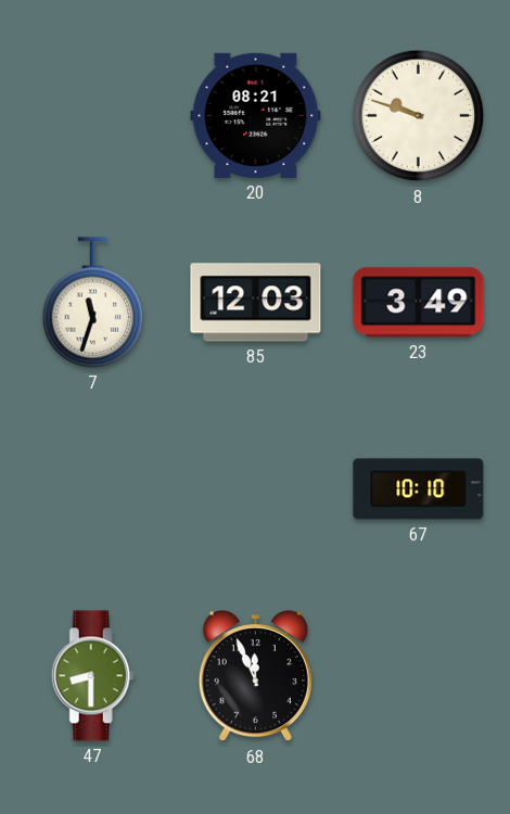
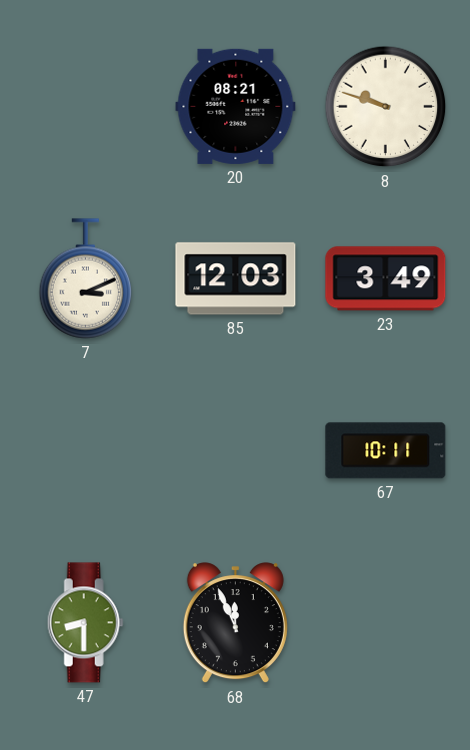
7: 11:33 -> 3:11
67: 10:10 -> 10:11
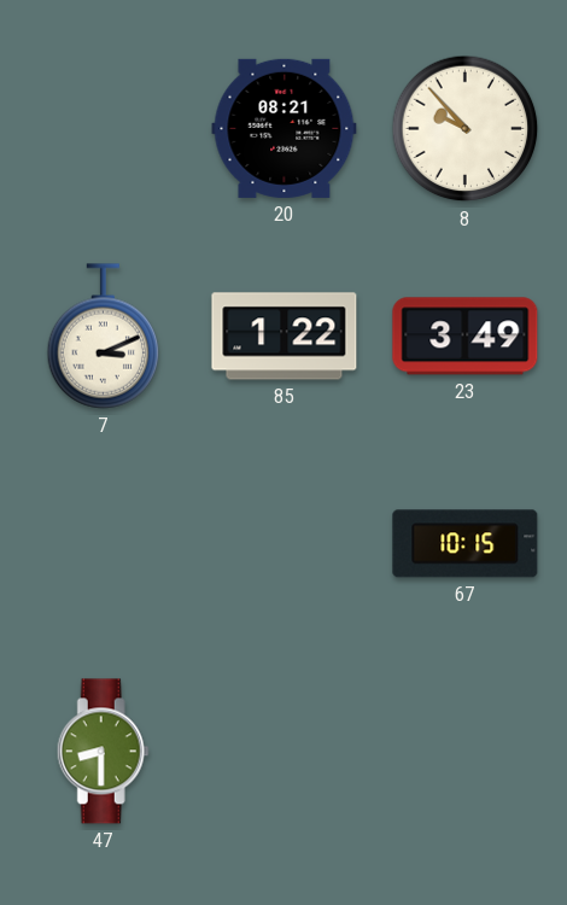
8: 9:48 -> 9:53
85: 12:03 -> 1:22
67: 10:11 -> 10:15
68: 11:56 -> none
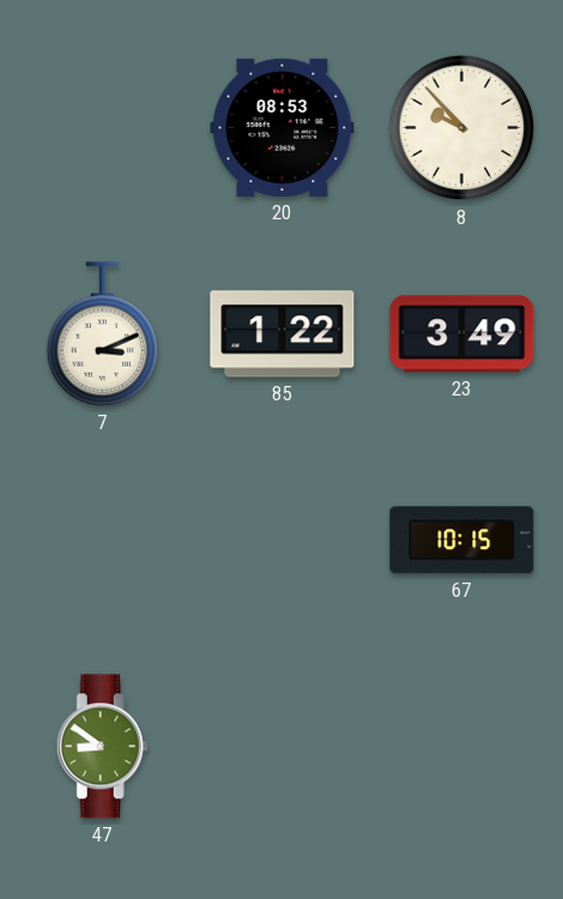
20: 08:21 -> 08:53
47: 8:30 -> 8:51
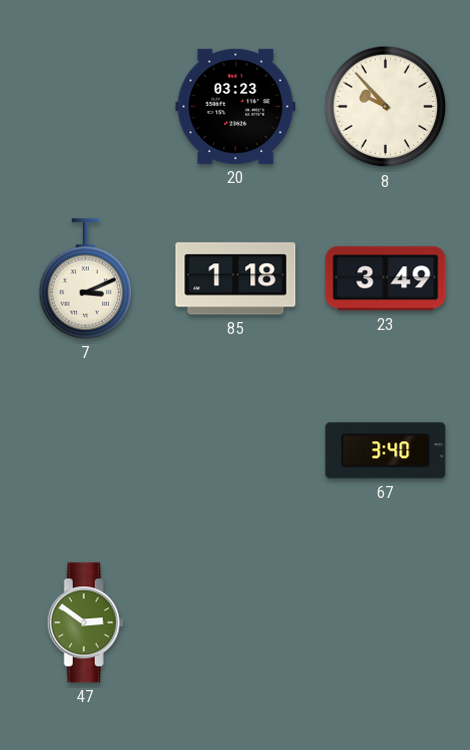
20: 08:53 -> 03:23
85: 1:22 -> 1:18
67: 10:15 -> 3:40
47: 8:51 -> 2:51
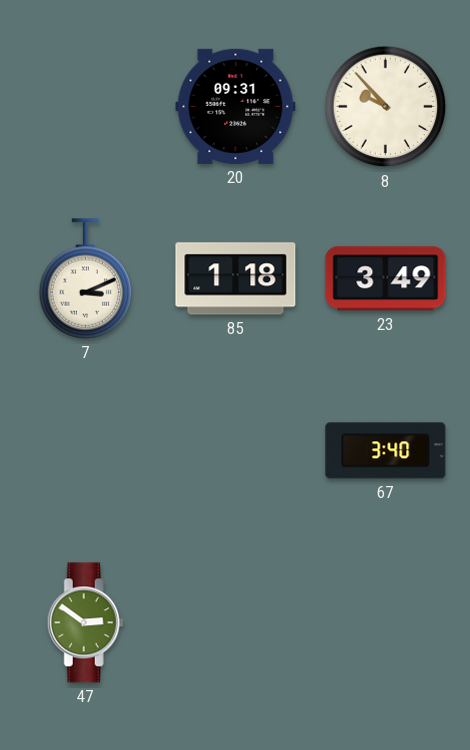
20: 03:23 -> 09:31
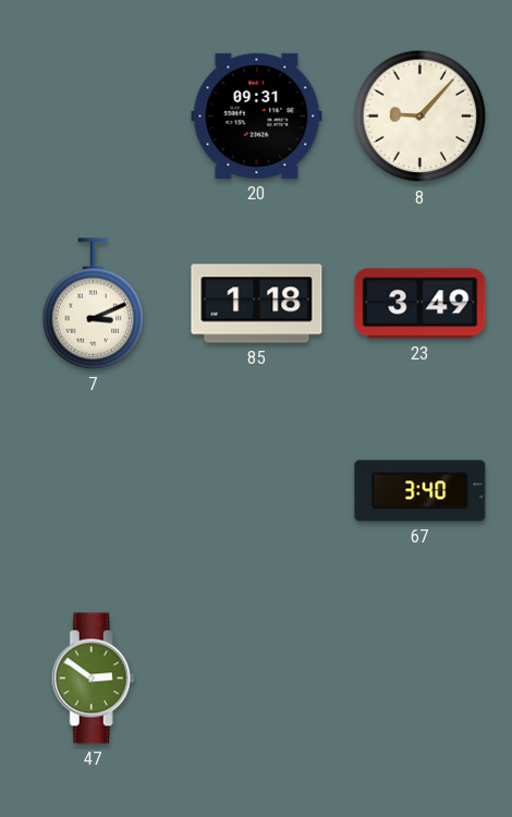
8: 9:53 -> 9:07
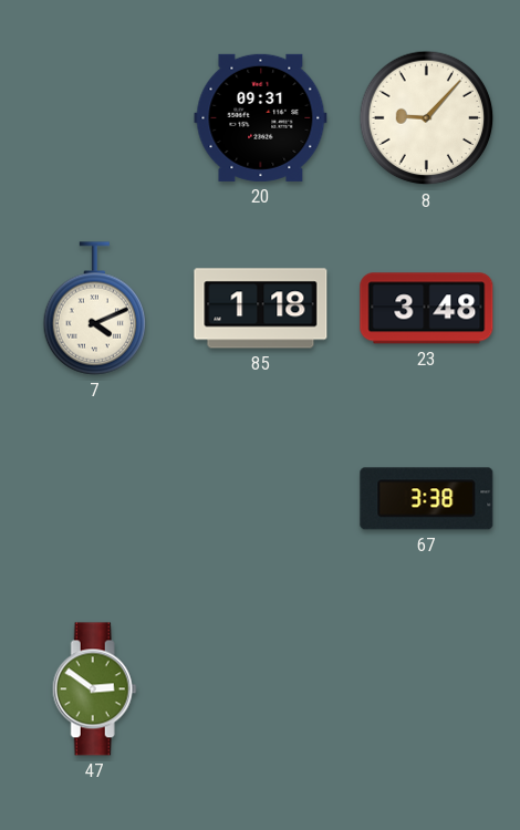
7: 3:11 -> 4:11
23: 3:49 -> 3:48
67: 3:40 -> 3:38
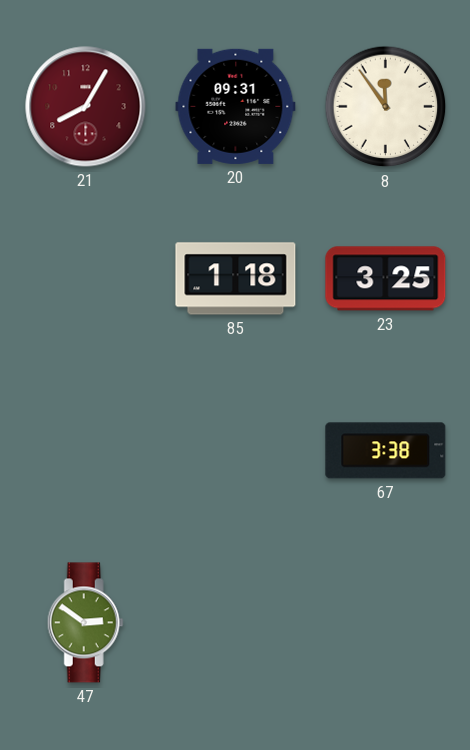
21: none -> 8:05
8: 9:07 -> 11:54
7: 4:11 -> none
23: 3:48 -> 3:25
